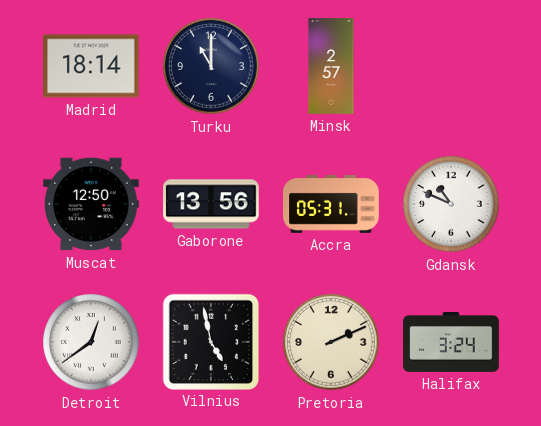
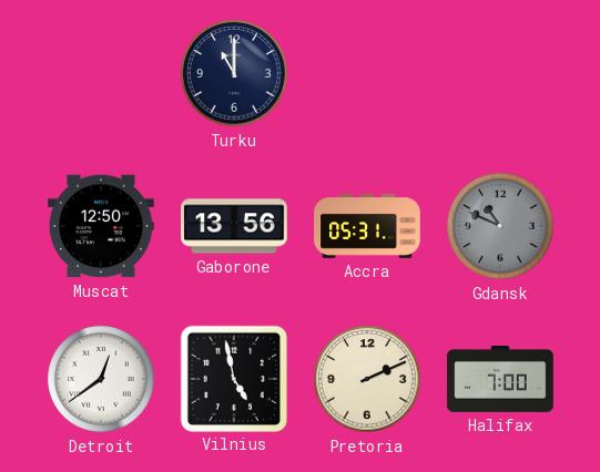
Madrid: 18:14 -> none
Minsk: 2:57 -> none
Gdansk dial: white -> grey
Halifax: 3:24 -> 7:00
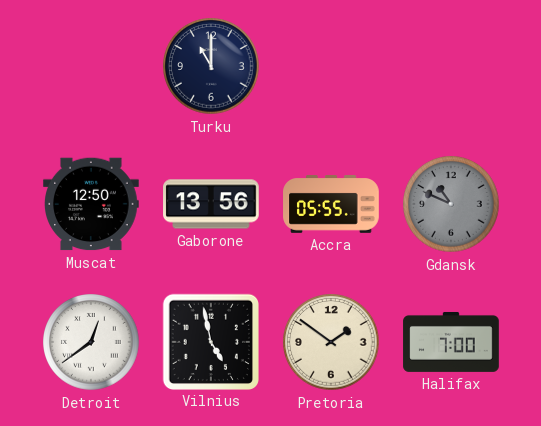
Accra: 05:31 -> 05:55
Pretoria: 2:11 -> 1:51
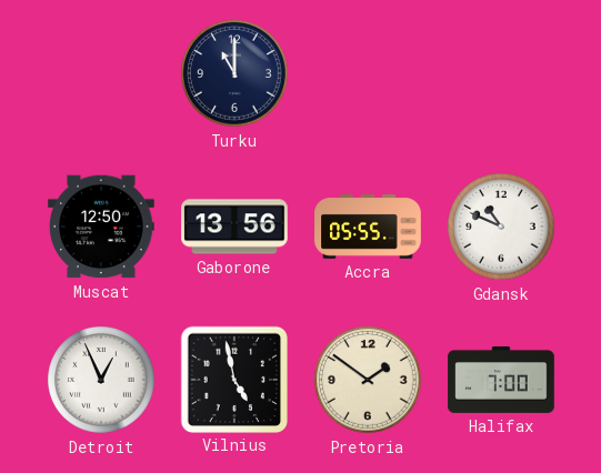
Gdansk dial: grey -> white
Detroit: 12:39 -> 12:56
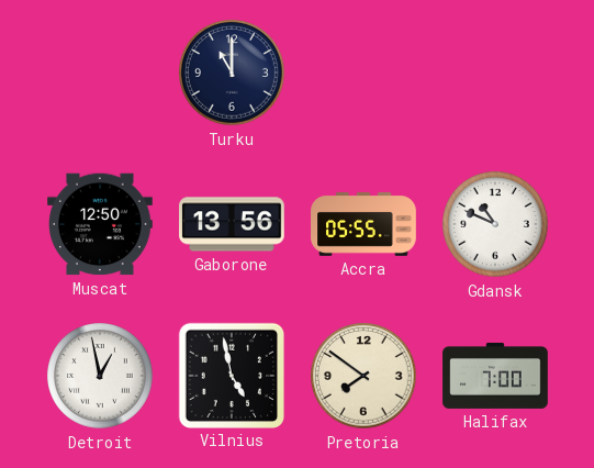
Detroit: 12:56 -> 12:58
Pretoria: 1:51 -> 7:51
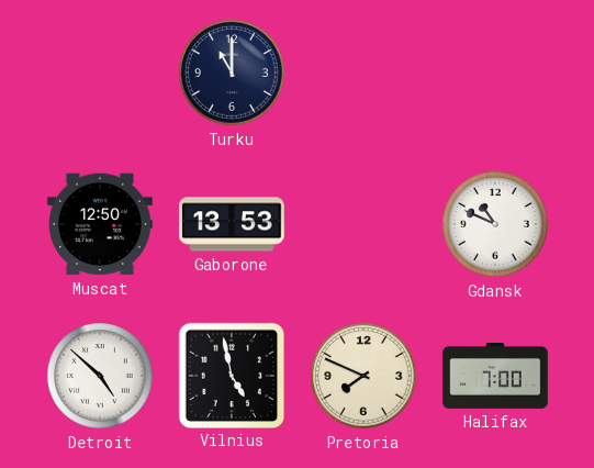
Gaborone: 13:56 -> 13:53
Accra: 05:55 -> none
Detroit: 12:58 -> 4:52
Pretoria: 7:51 -> 7:49
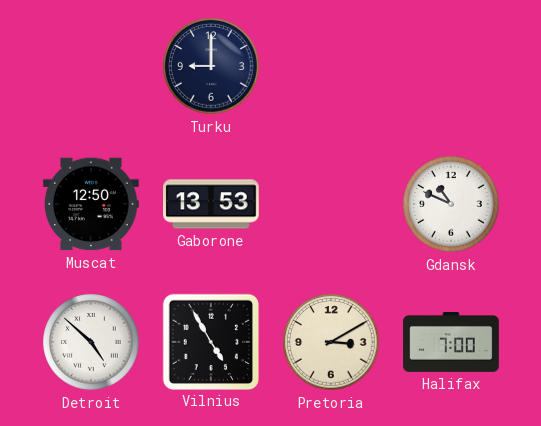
Turku: 11:00 -> 9:00
Vilnius: 4:58 -> 4:55
Pretoria: 7:49 -> 3:10
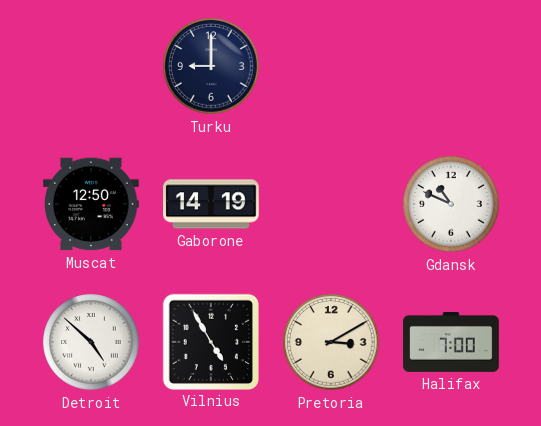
Gaborone: 13:53 -> 14:19
